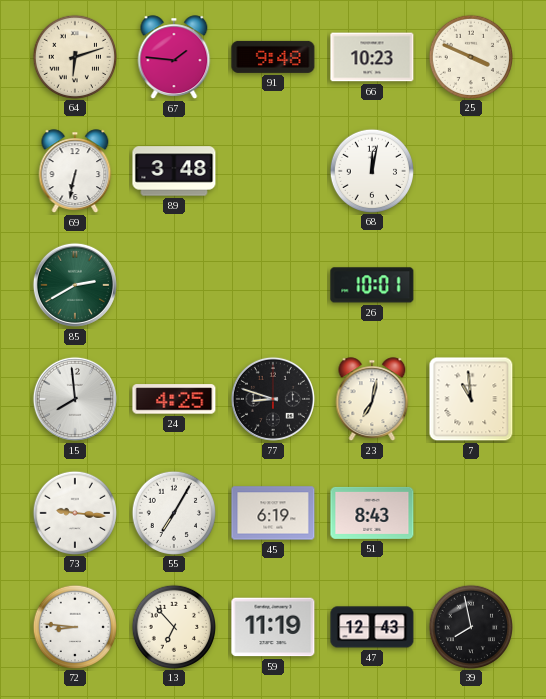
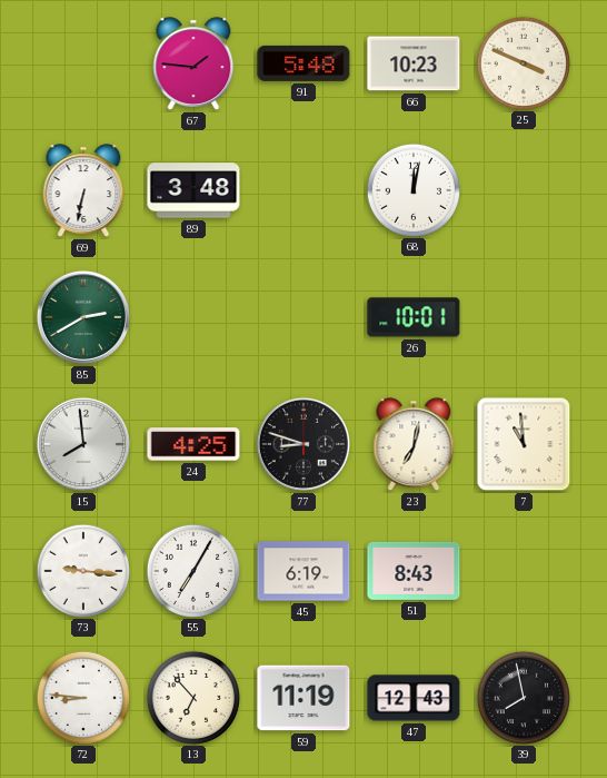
64: 6:12 -> none
91: 9:48 -> 5:48
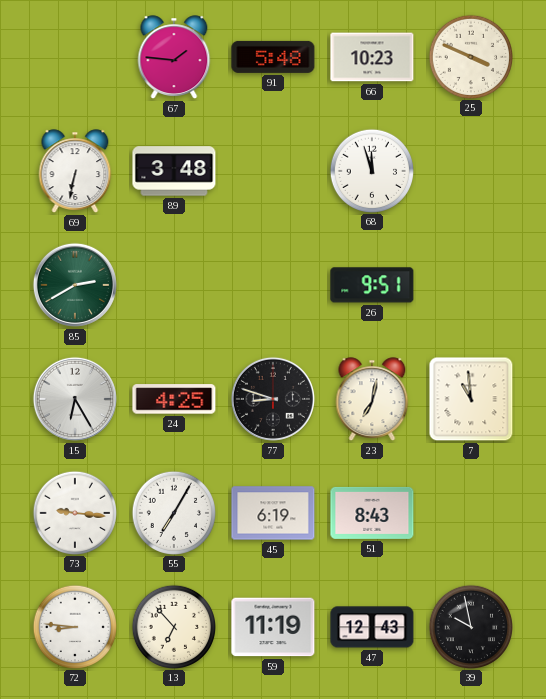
68: 12:02 -> 11:57
26: 10:01 -> 9:51
15: 7:59 -> 6:25
39: 7:58 -> 9:58
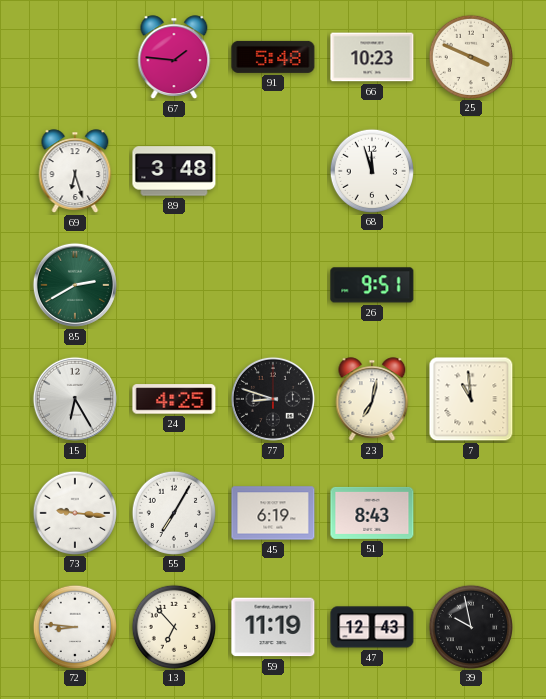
69: 6:32 -> 6:27
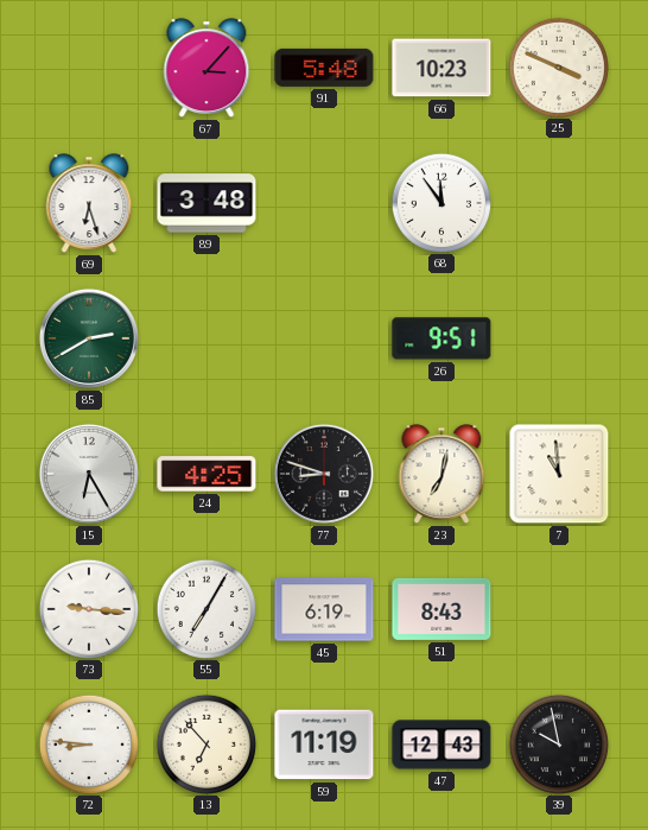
67: 1:46 -> 3:07
68: 11:57 -> 11:54
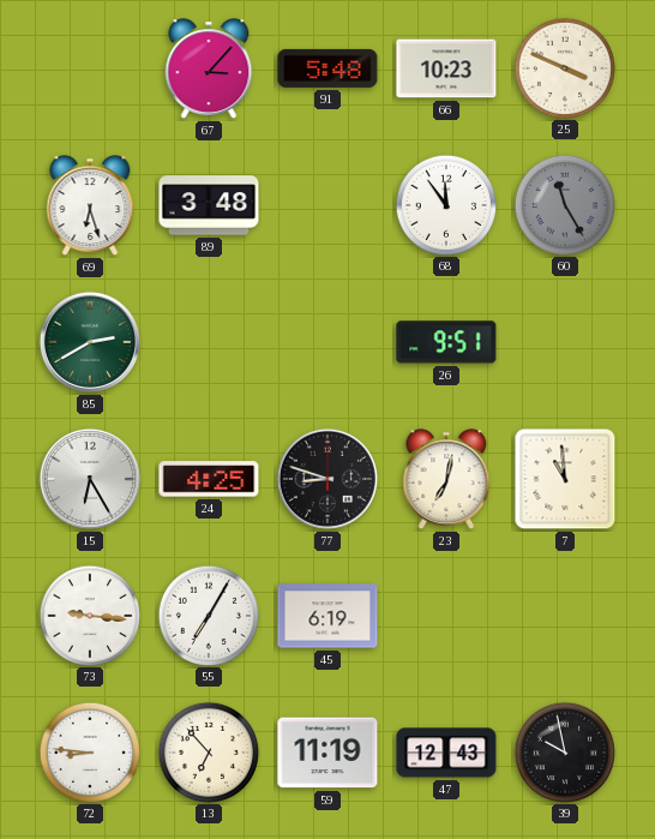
60: none -> 11:25
51: 8:43 -> none
